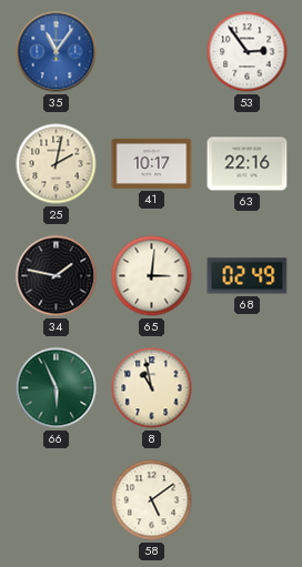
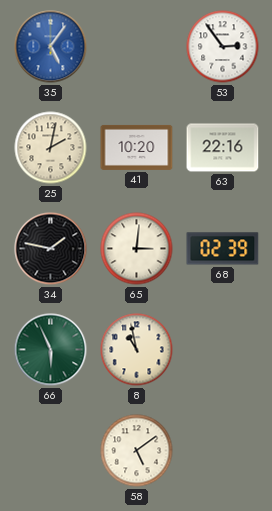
35: 11:06 -> 5:06
41: 10:17 -> 10:20
68: 02:49 -> 02:39
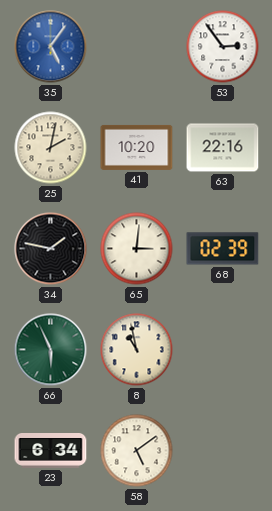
23: none -> 6:34
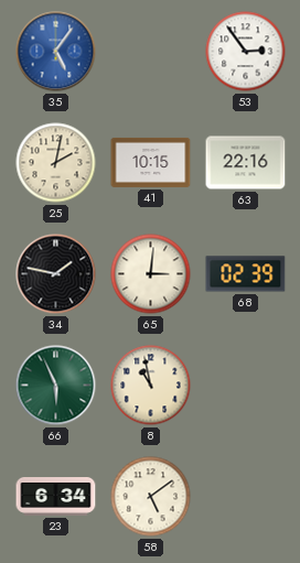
41: 10:20 -> 10:15
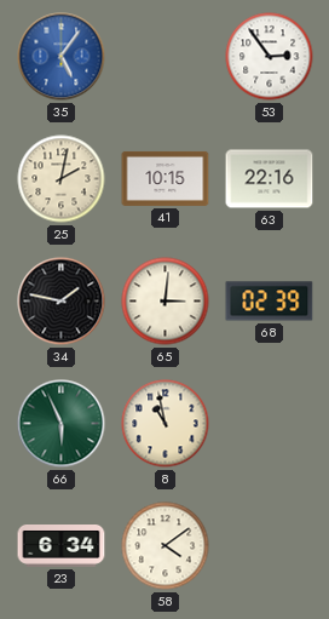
58: 5:09 -> 4:09
